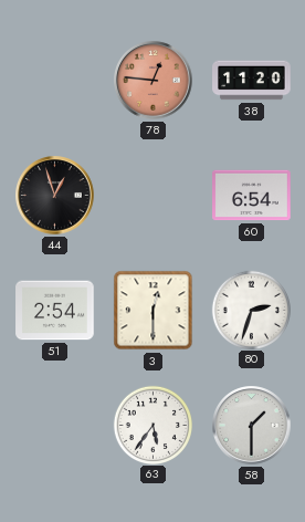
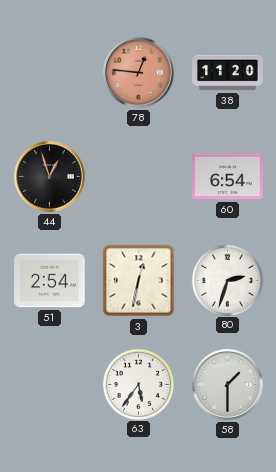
3: 12:30 -> 12:32
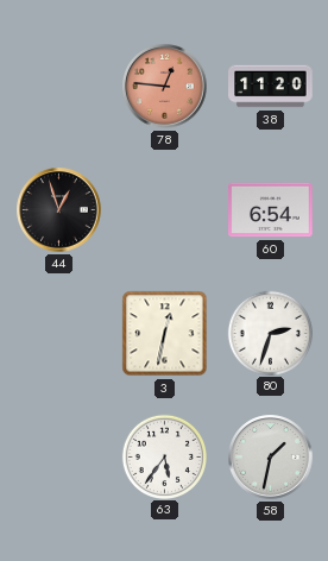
51: 2:54 -> none
58: 1:30 -> 1:32
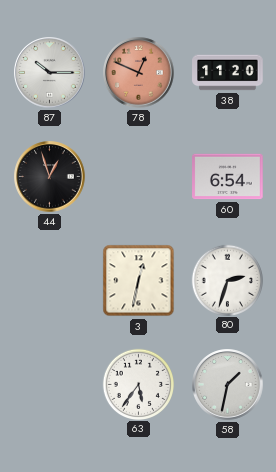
87: none -> 10:15
78: 12:46 -> 12:49
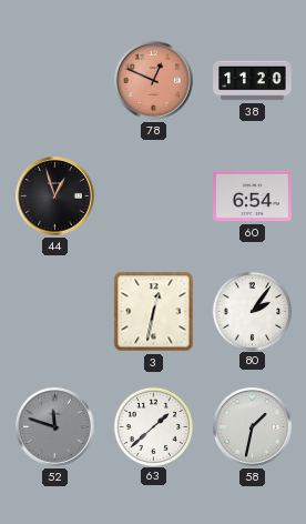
87: 10:15 -> none
80: 2:33 -> 2:06
52: none -> 11:48
63: 5:36 -> 1:38
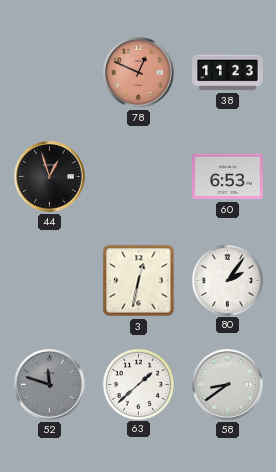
38: 11:20 -> 11:23
60: 6:54 -> 6:53
58: 1:32 -> 8:39
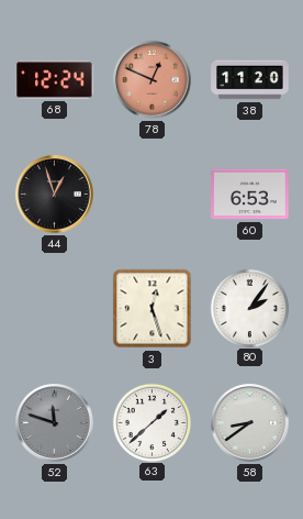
68: none -> 12:24
38: 11:23 -> 11:20
3: 12:32 -> 12:27
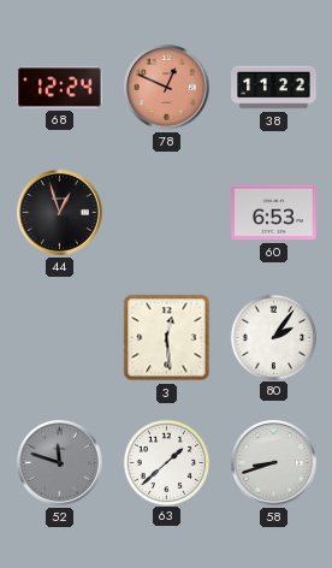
38: 11:20 -> 11:22
3: 12:27 -> 12:29
58: 8:39 -> 8:42
